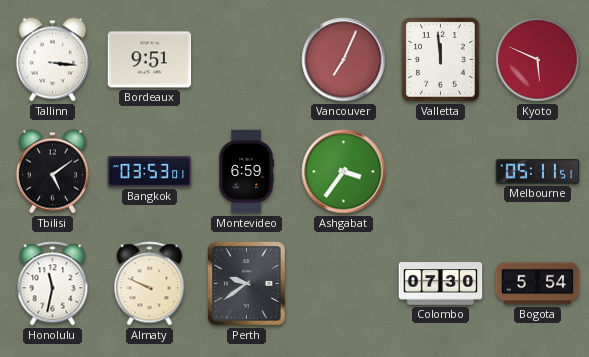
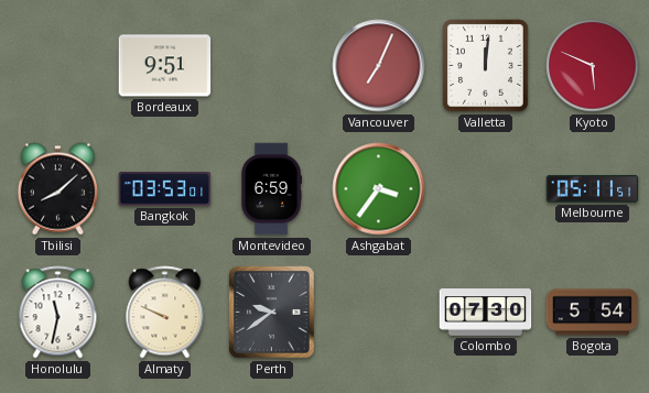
Tallinn: 3:16 -> none
Valletta: 11:59 -> 12:01
Tbilisi: 5:09 -> 8:08
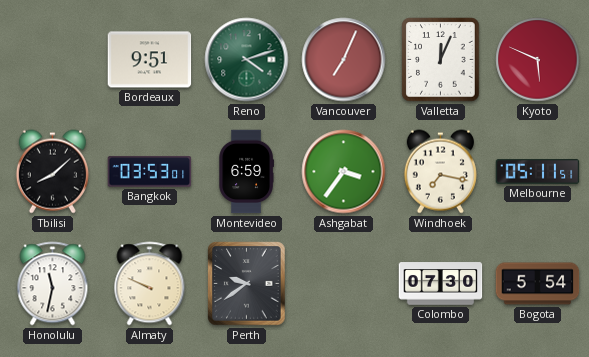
Reno: none -> 4:12
Valletta: 12:01 -> 12:04
Windhoek: none -> 7:17
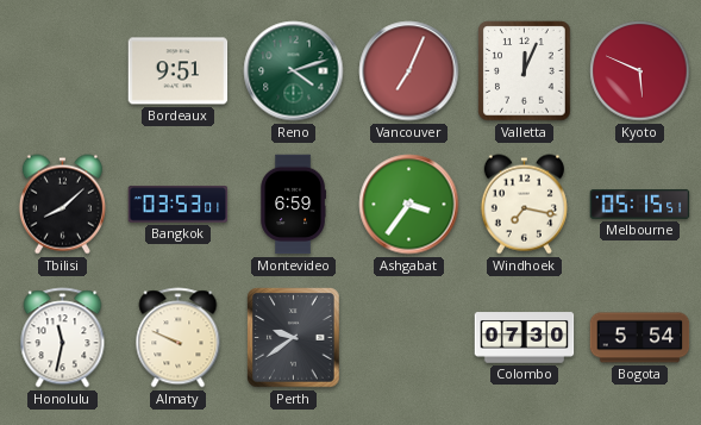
Melbourne: 05:11 -> 05:15
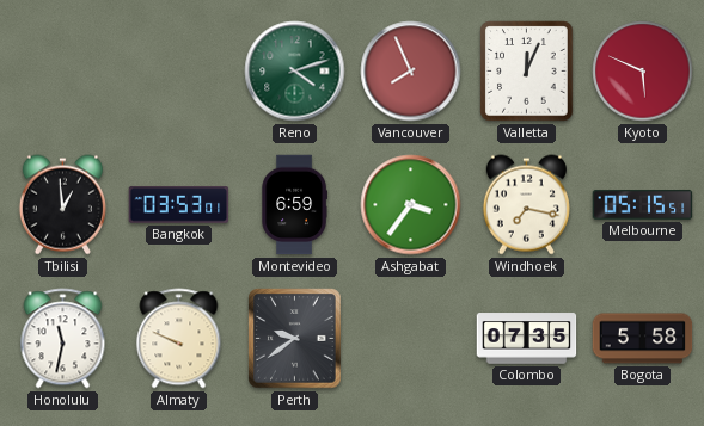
Bordeaux: 9:51 -> none
Vancouver: 7:04 -> 7:56
Tbilisi: 8:08 -> 12:59
Colombo: 07:30 -> 07:35
Bogota: 5:54 -> 5:58
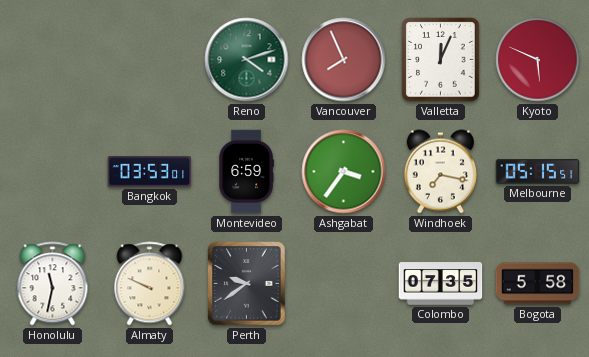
Tbilisi: 12:59 -> none
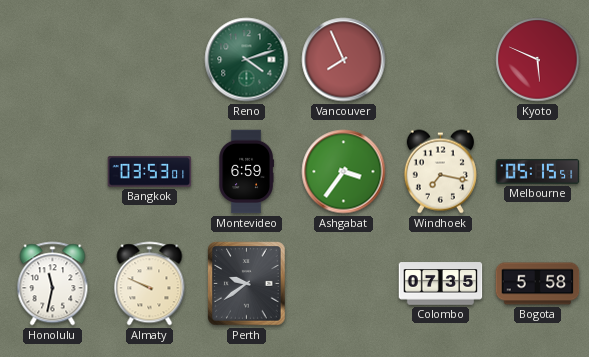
Valletta: 12:04 -> none
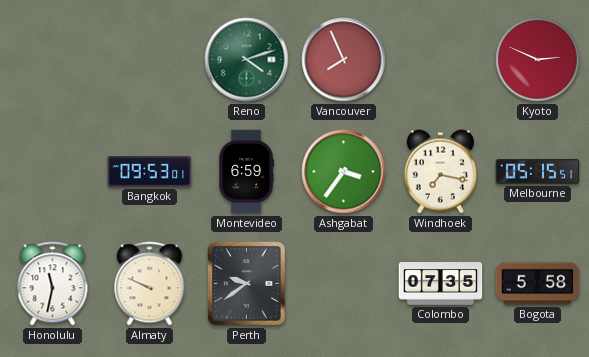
Kyoto: 5:49 -> 2:49
Bangkok: 03:53 -> 09:53
